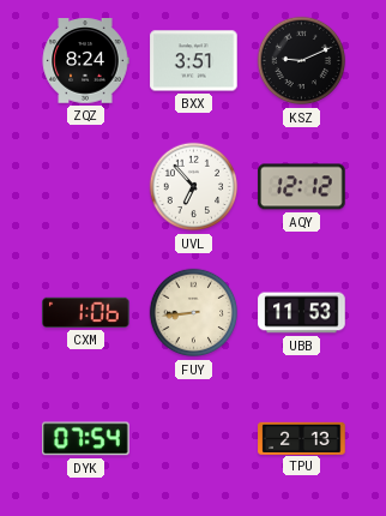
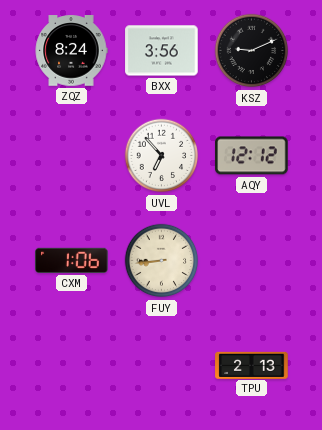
BXX: 3:51 -> 3:56
UBB: 11:53 -> none
DYK: 07:54 -> none
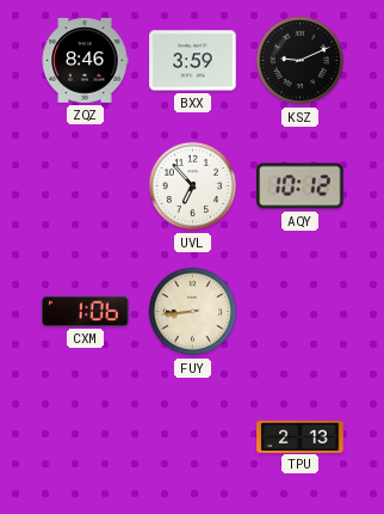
ZQZ: 8:24 -> 8:46
BXX: 3:56 -> 3:59
AQY: 12:12 -> 10:12
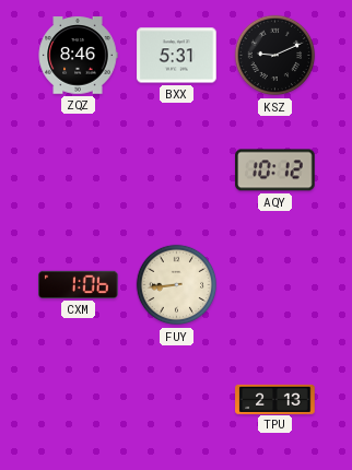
BXX: 3:59 -> 5:31
UVL: 6:53 -> none
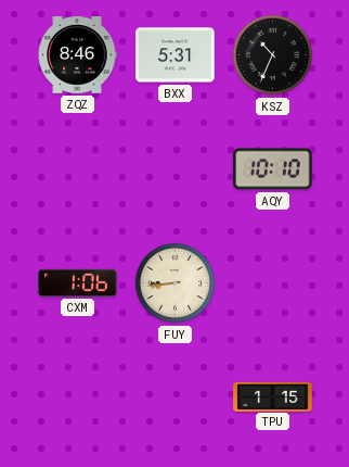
KSZ: 9:11 -> 10:34
AQY: 10:12 -> 10:10
TPU: 2:13 -> 1:15
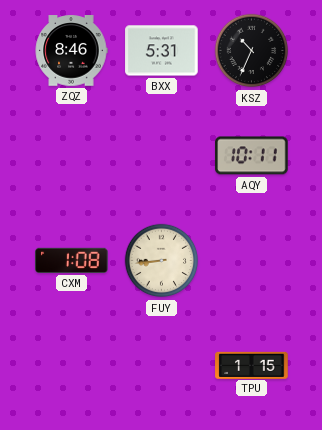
AQY: 10:10 -> 10:11
CXM: 1:06 -> 1:08
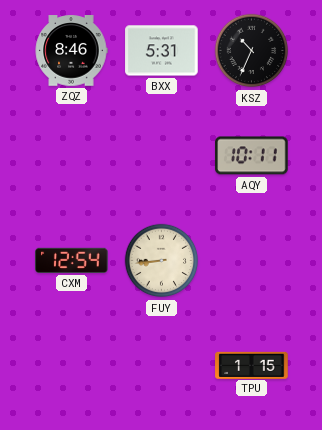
CXM: 1:08 -> 12:54
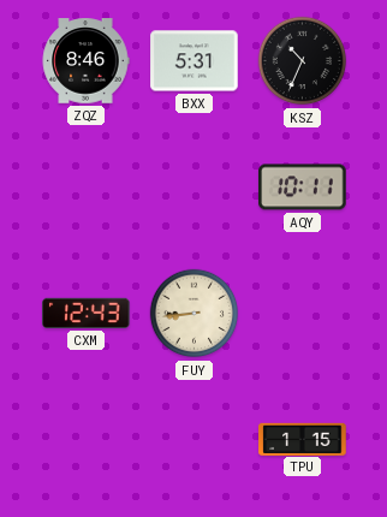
CXM: 12:54 -> 12:43
